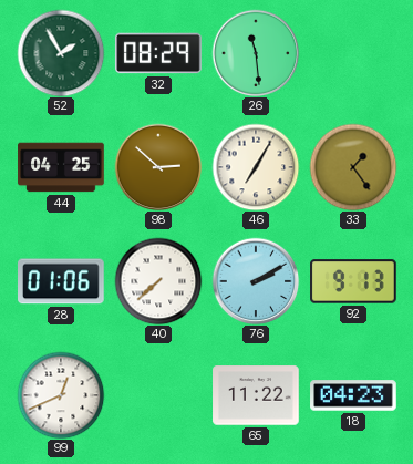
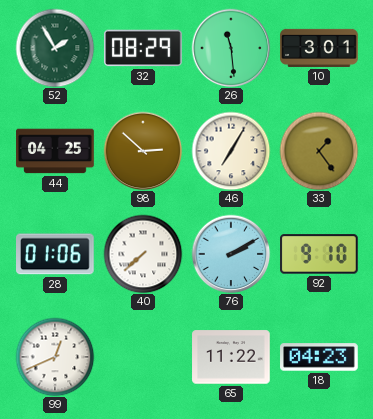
10: none -> 3:01
92: 9:13 -> 9:10
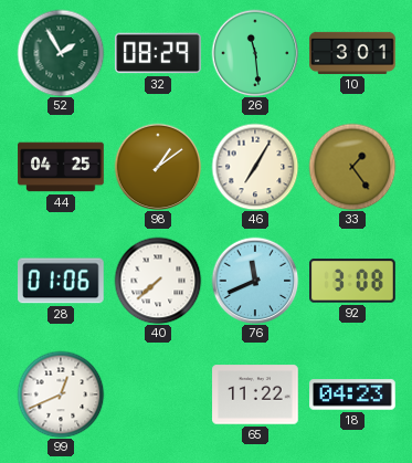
98: 2:52 -> 1:09
76: 2:10 -> 11:41
92: 9:10 -> 3:08
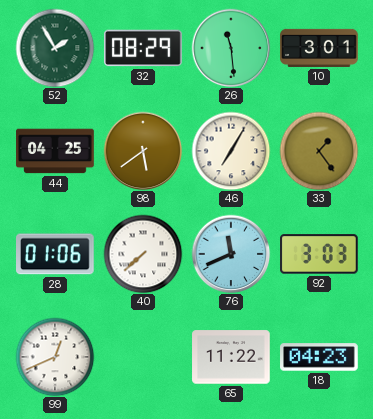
98: 1:09 -> 5:39
92: 3:08 -> 3:03
